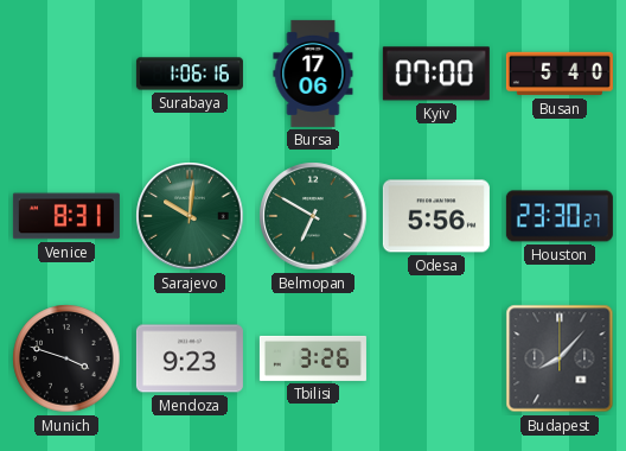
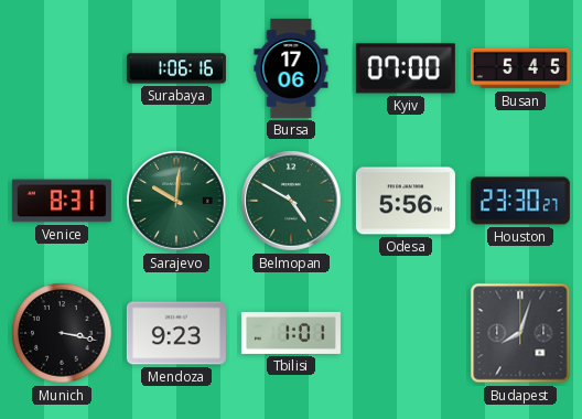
Busan: 5:40 -> 5:45
Belmopan: 6:50 -> 4:50
Munich: 3:48 -> 3:17
Tbilisi: 3:26 -> 1:01
Budapest: 8:07 -> 8:03
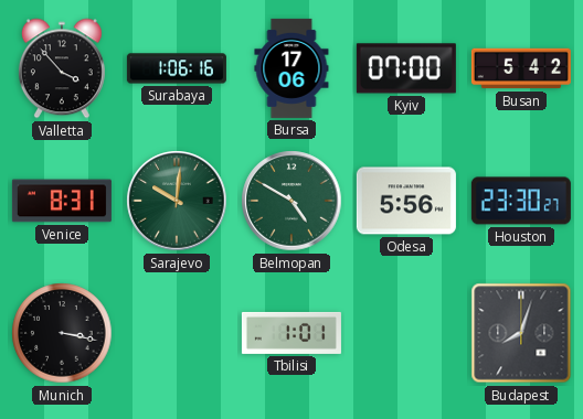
Valletta: none -> 3:53
Busan: 5:45 -> 5:42
Mendoza: 9:23 -> none
